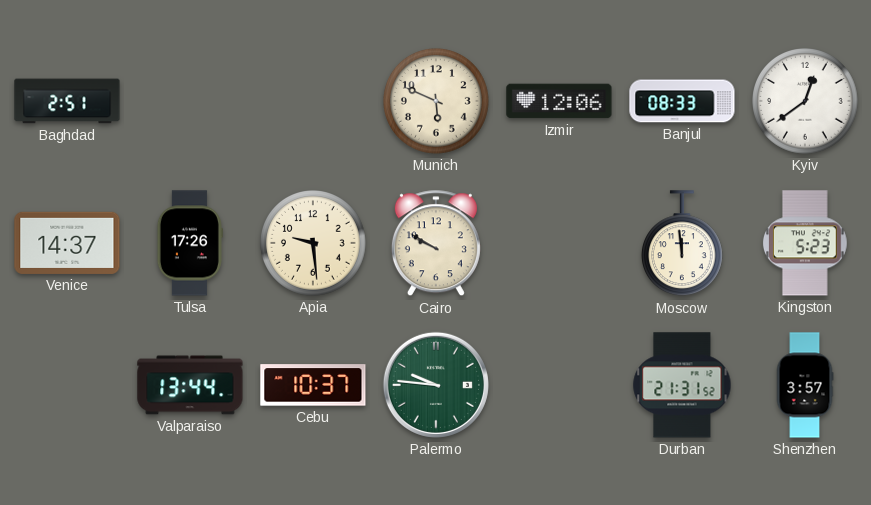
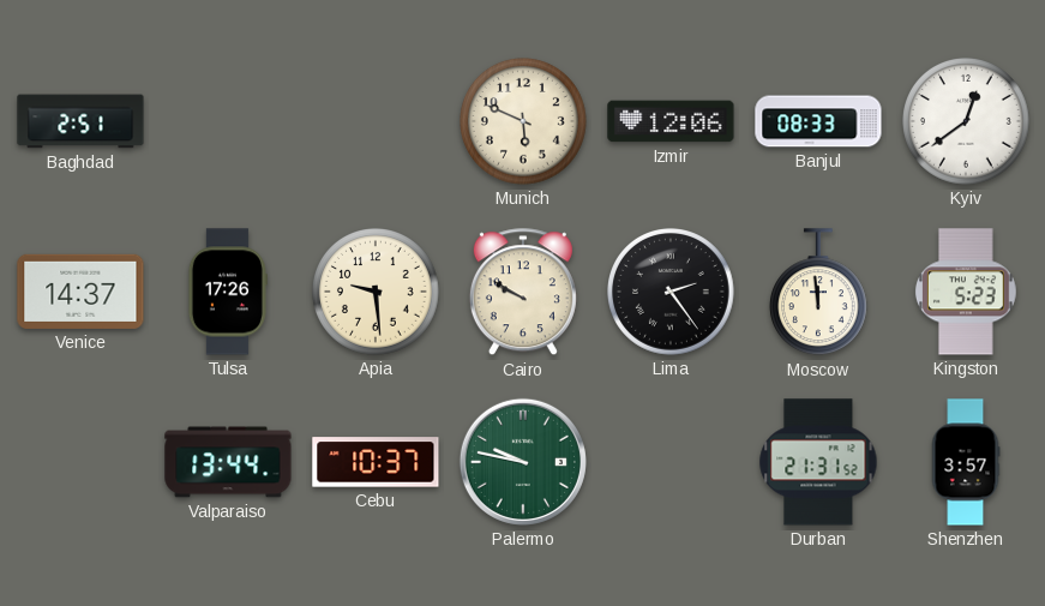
Lima: none -> 2:24
Palermo: 9:46 -> 9:47
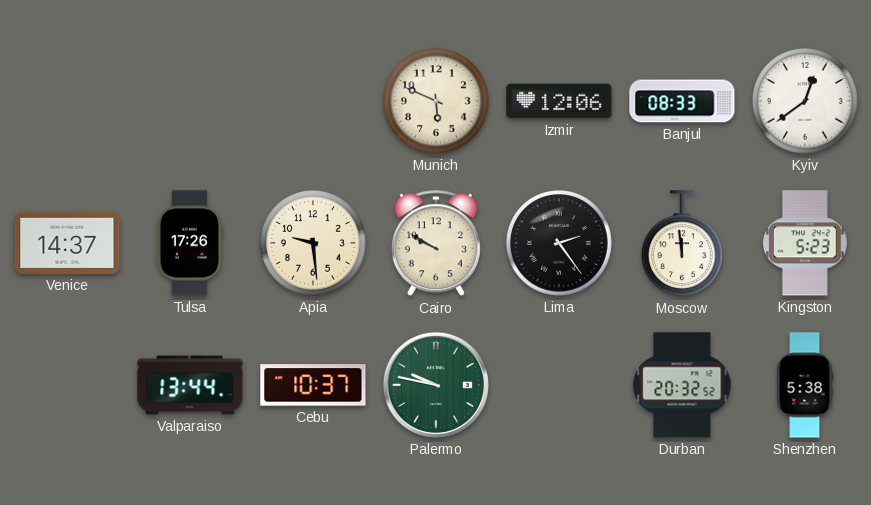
Baghdad: 2:51 -> none
Durban: 21:31 -> 20:32
Shenzhen: 3:57 -> 5:38
